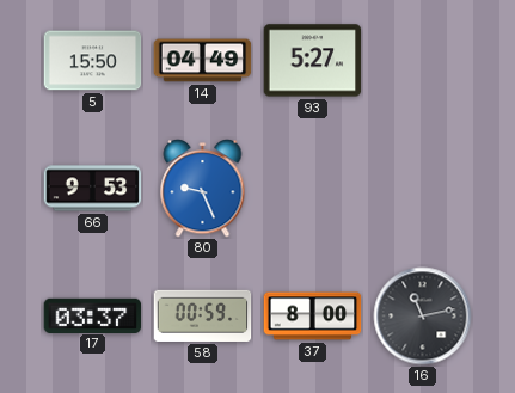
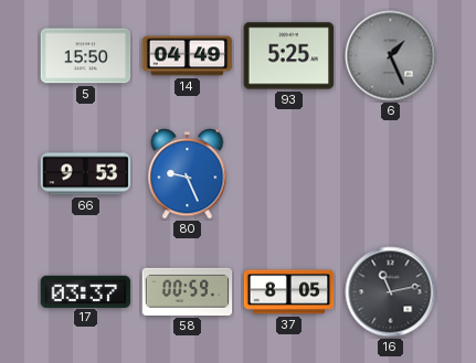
93: 5:27 -> 5:25
6: none -> 1:26
37: 8:00 -> 8:05
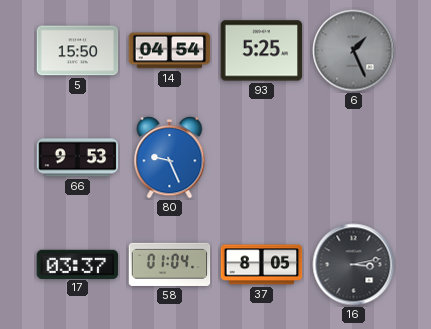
14: 04:49 -> 04:54
58: 00:59 -> 01:04
16: 11:13 -> 3:13
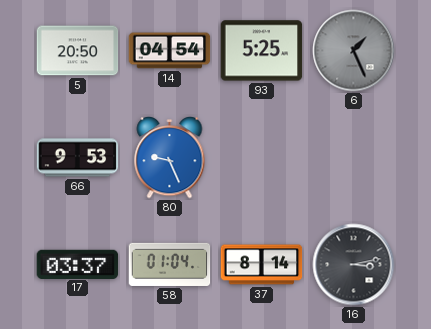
5: 15:50 -> 20:50
37: 8:05 -> 8:14
